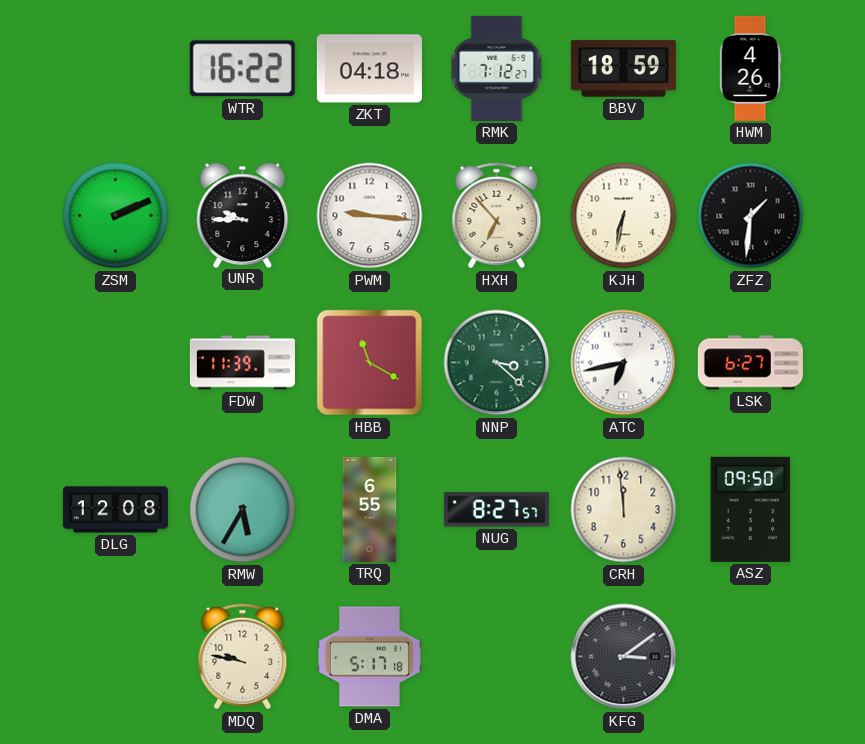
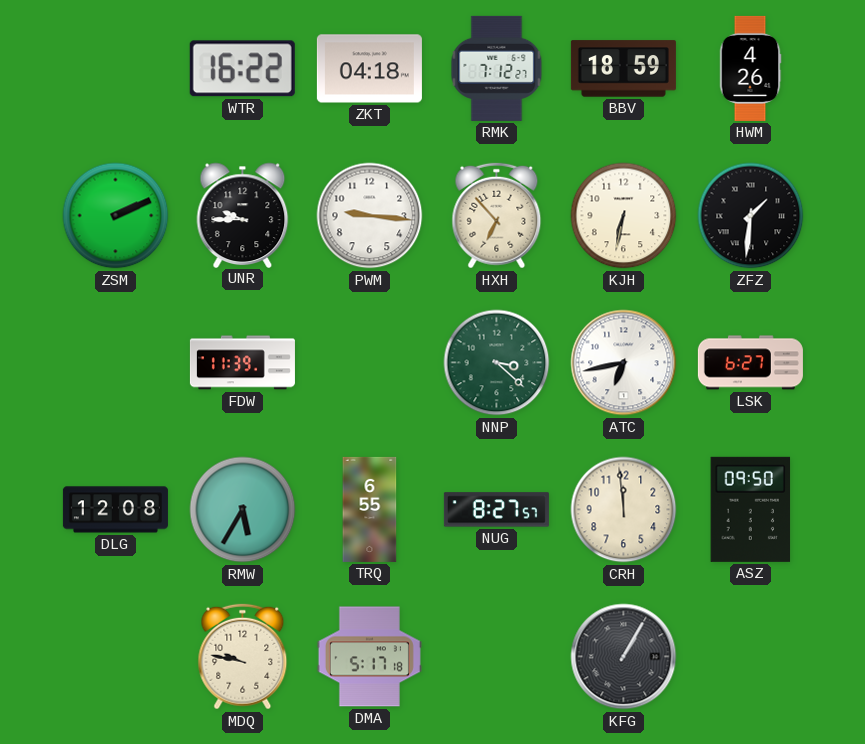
HBB: 11:20 -> none
KFG: 3:09 -> 1:05
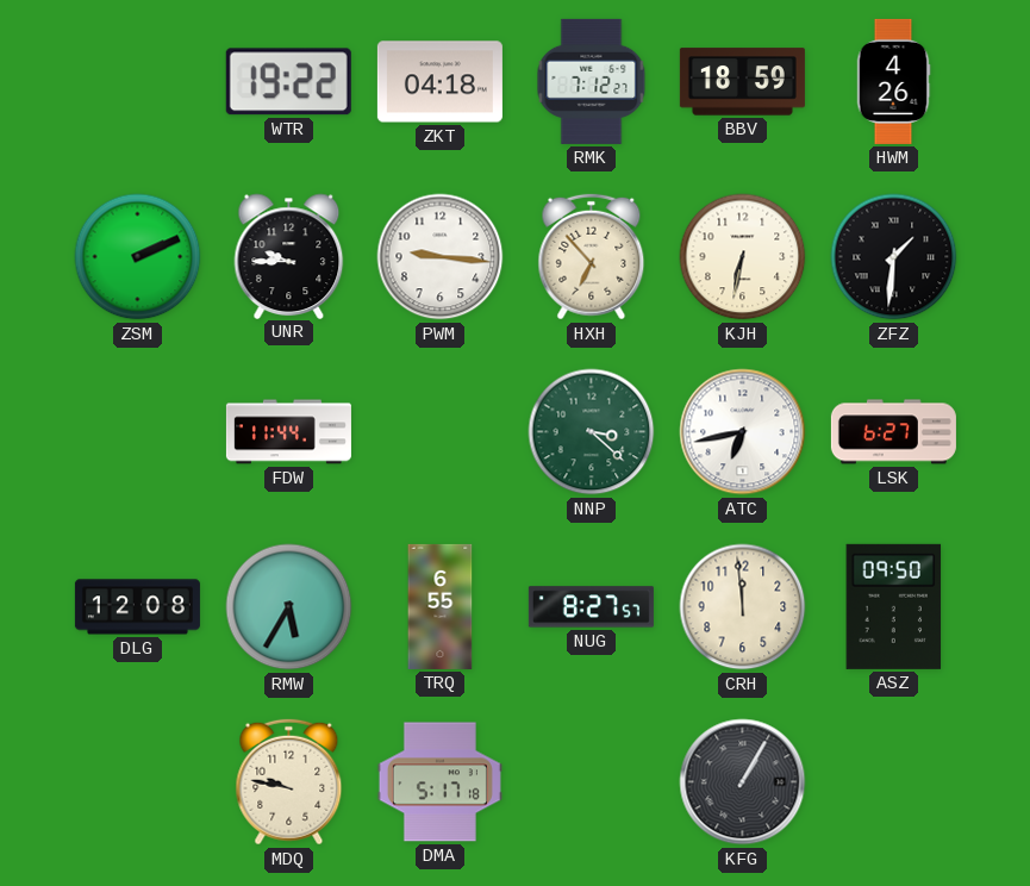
WTR: 16:22 -> 19:22
FDW: 11:39 -> 11:44
